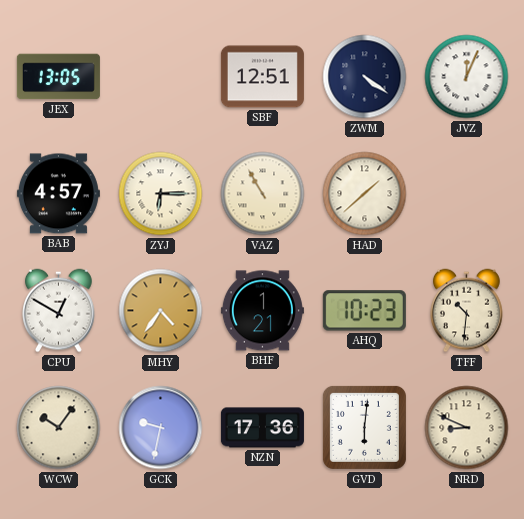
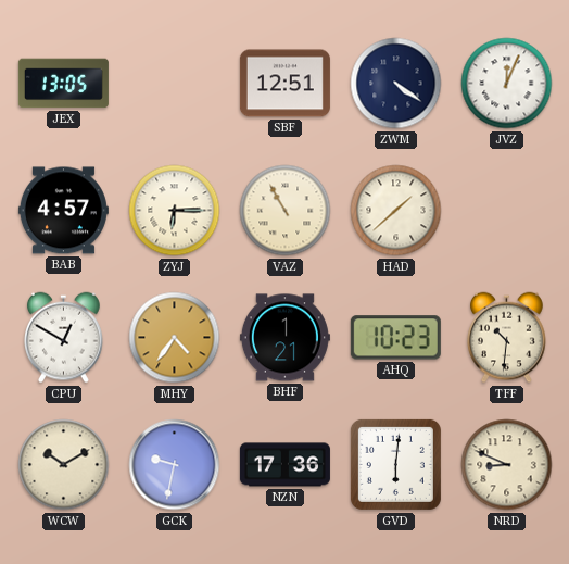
WCW: 10:06 -> 10:10
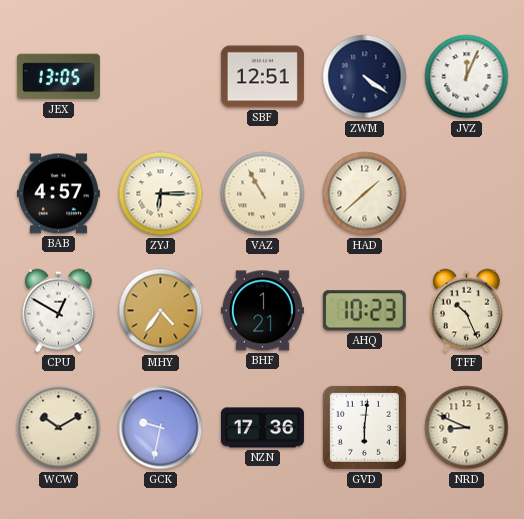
TFF: 10:31 -> 10:26
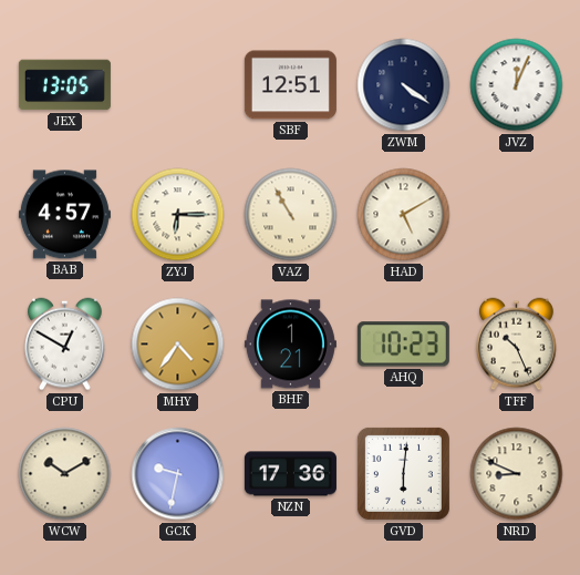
HAD: 1:38 -> 5:10
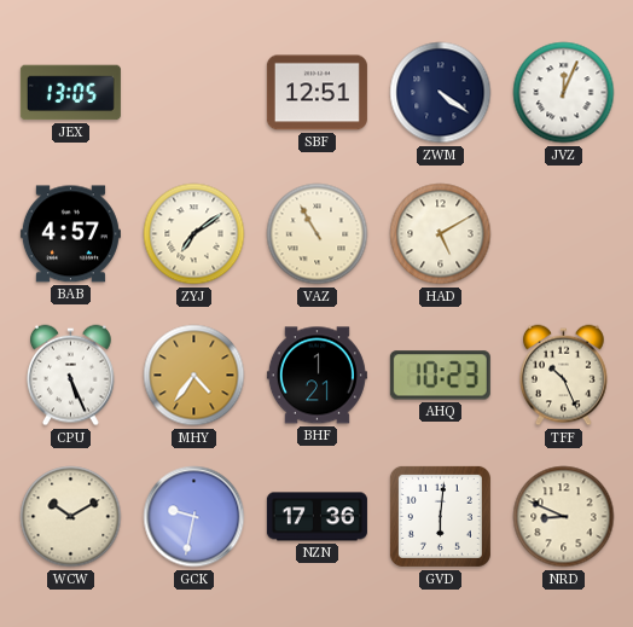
ZYJ: 6:15 -> 7:09
CPU: 12:50 -> 5:26
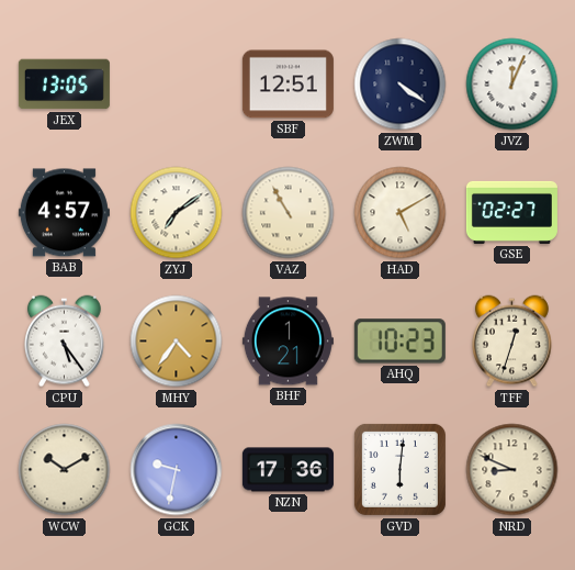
GSE: none -> 02:27
CPU: 5:26 -> 5:24
TFF: 10:26 -> 12:33
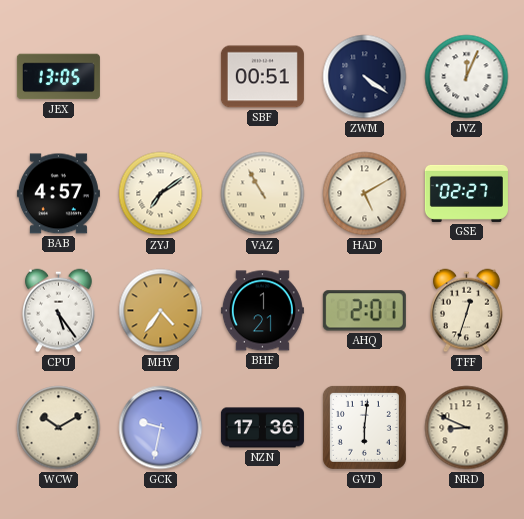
SBF: 12:51 -> 00:51
AHQ: 10:23 -> 2:01
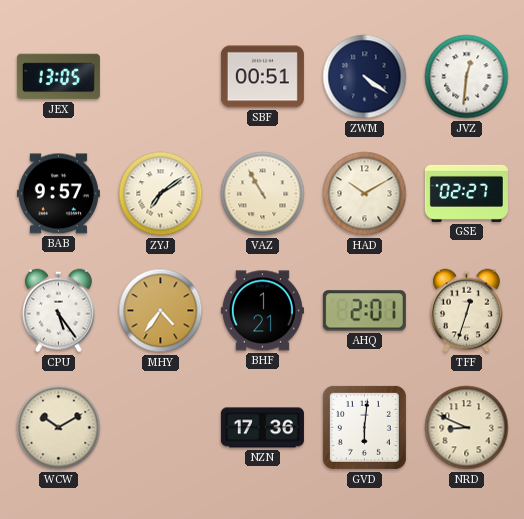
JVZ: 12:04 -> 12:31
BAB: 4:57 -> 9:57
HAD: 5:10 -> 10:10
GCK: 9:32 -> none
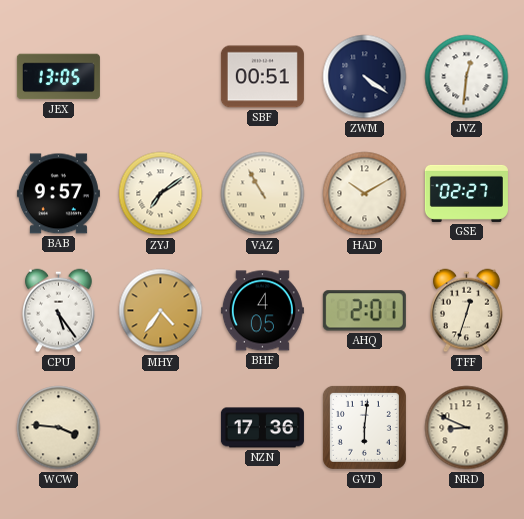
BHF: 1:21 -> 4:05
WCW: 10:10 -> 3:46
